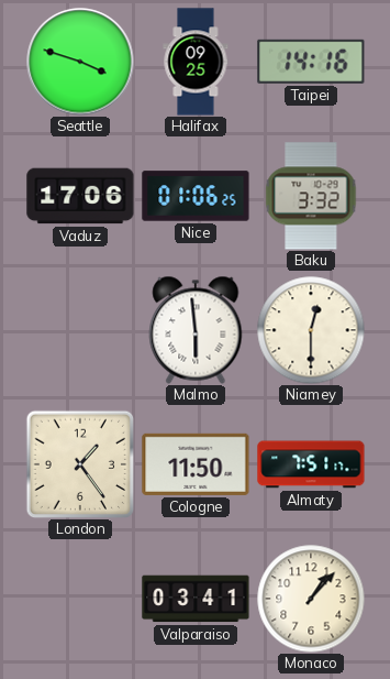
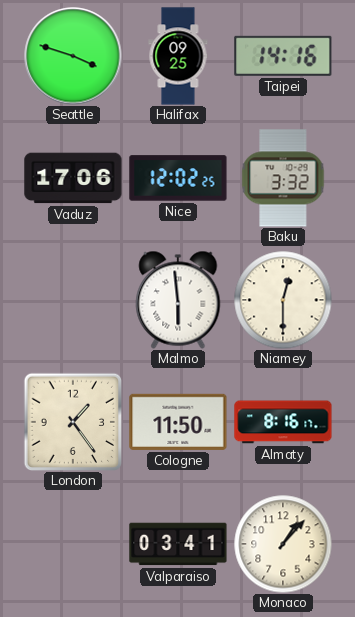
Nice: 01:06 -> 12:02
Almaty: 7:51 -> 8:16
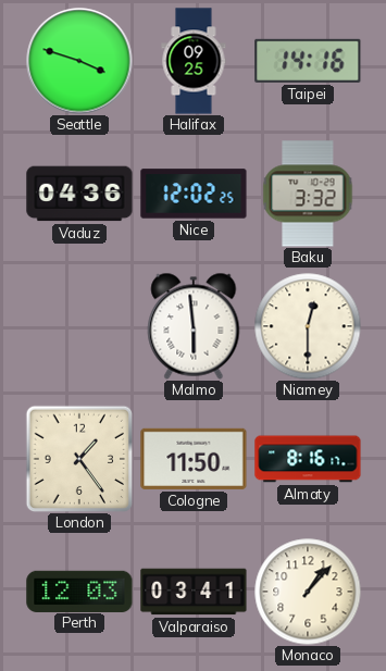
Vaduz: 17:06 -> 04:36
Perth: none -> 12:03
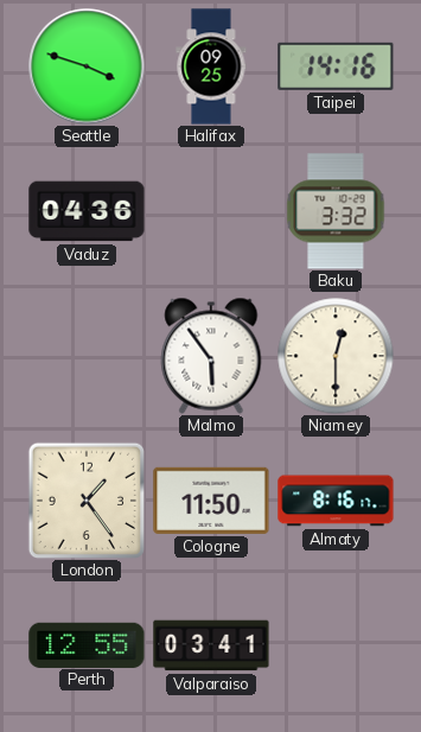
Nice: 12:02 -> none
Malmo: 5:59 -> 5:54
Perth: 12:03 -> 12:55
Monaco: 1:07 -> none
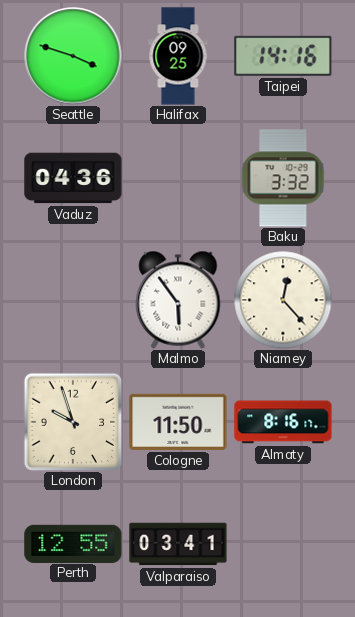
Niamey: 12:30 -> 12:23
London: 1:24 -> 9:57
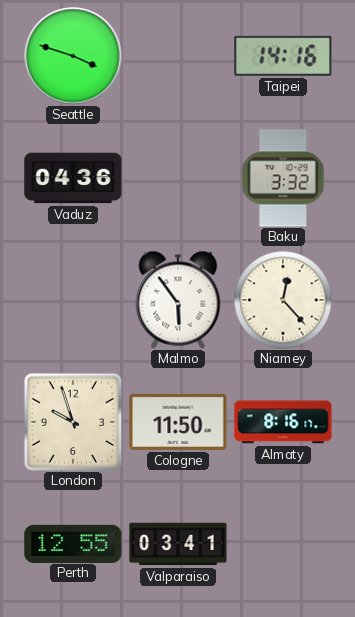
Halifax: 09:25 -> none
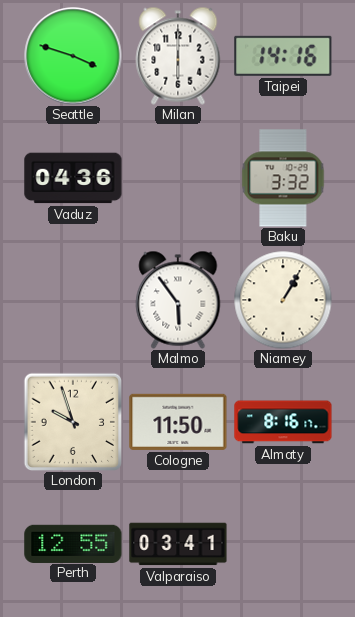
Milan: none -> 6:00
Niamey: 12:23 -> 1:05
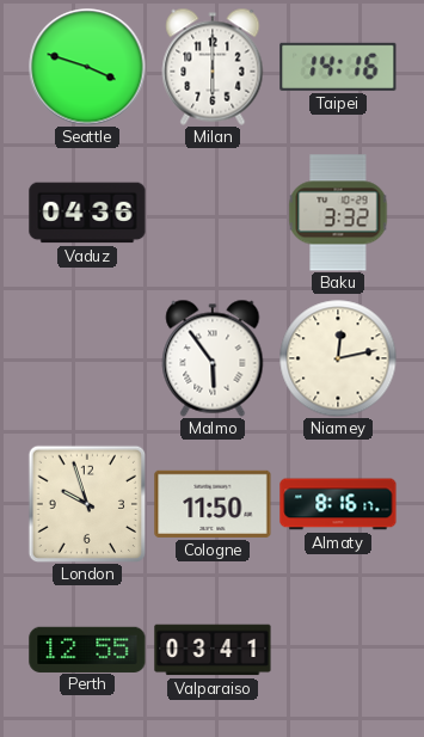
Niamey: 1:05 -> 12:13
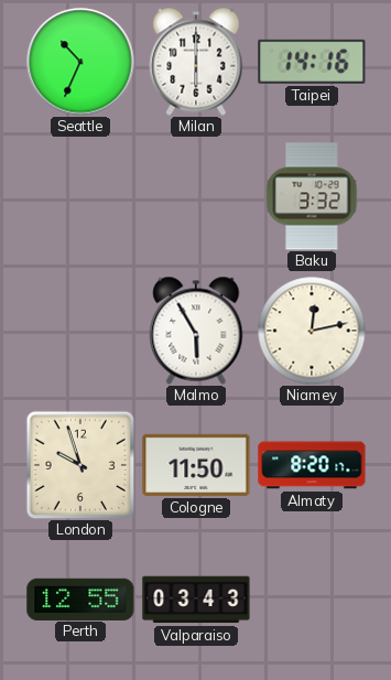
Seattle: 3:48 -> 10:34
Vaduz: 04:36 -> none
Malmo: 5:54 -> 5:55
Almaty: 8:16 -> 8:20
Valparaiso: 03:41 -> 03:43
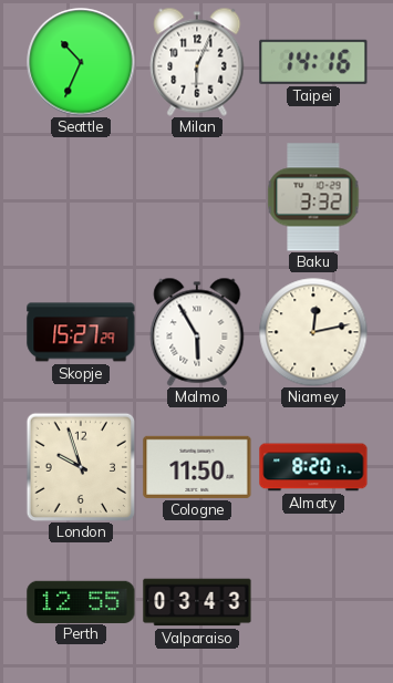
Milan: 6:00 -> 6:04
Skopje: none -> 15:27
